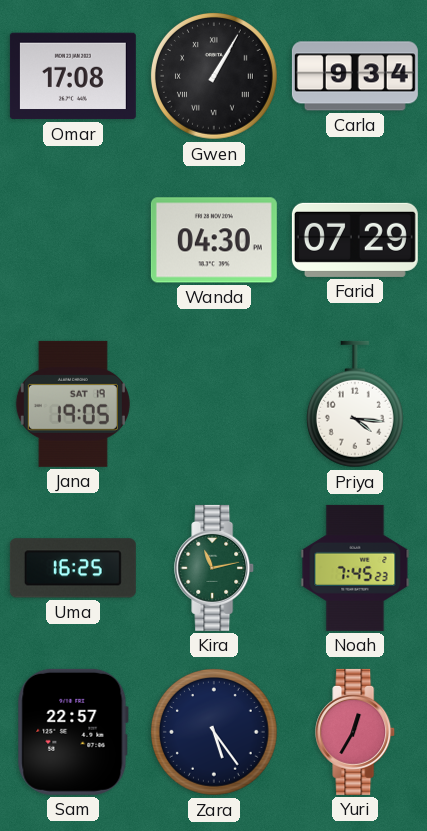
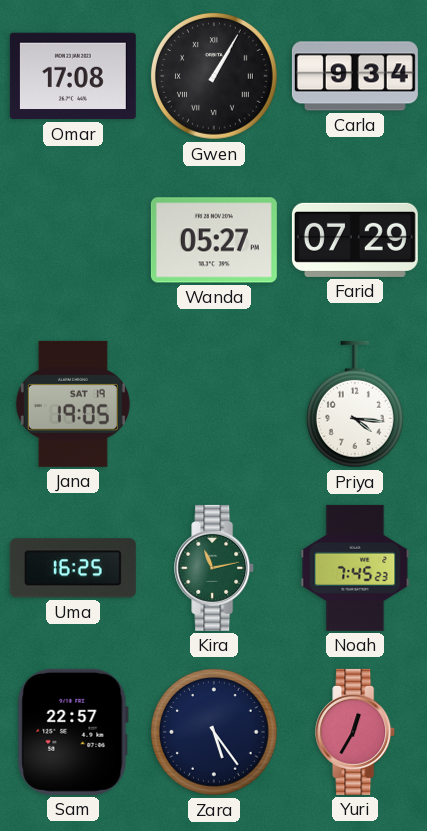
Wanda: 04:30 -> 05:27
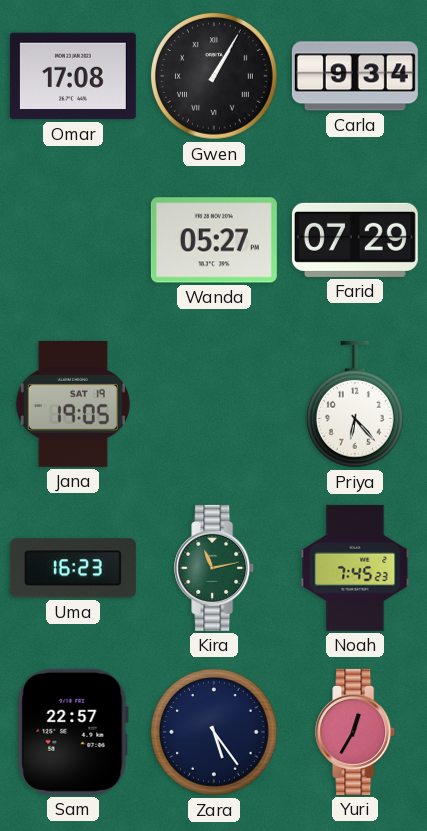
Priya: 4:16 -> 6:23
Uma: 16:25 -> 16:23
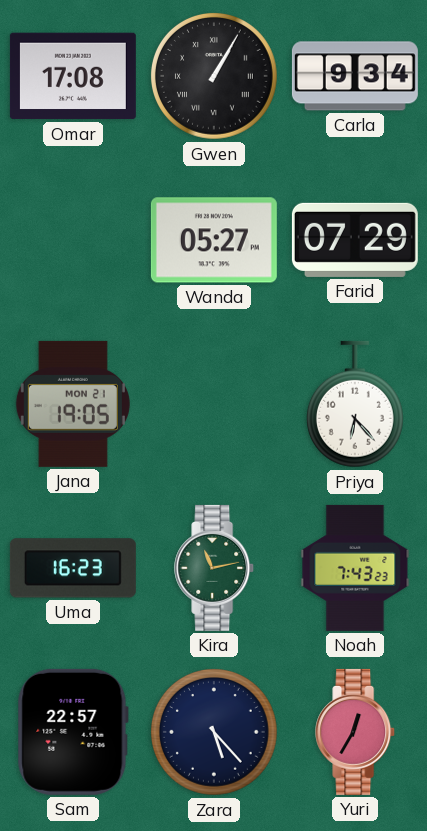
Jana date: SAT 19 -> MON 21
Noah: 7:45 -> 7:43
Zara: 5:24 -> 5:23
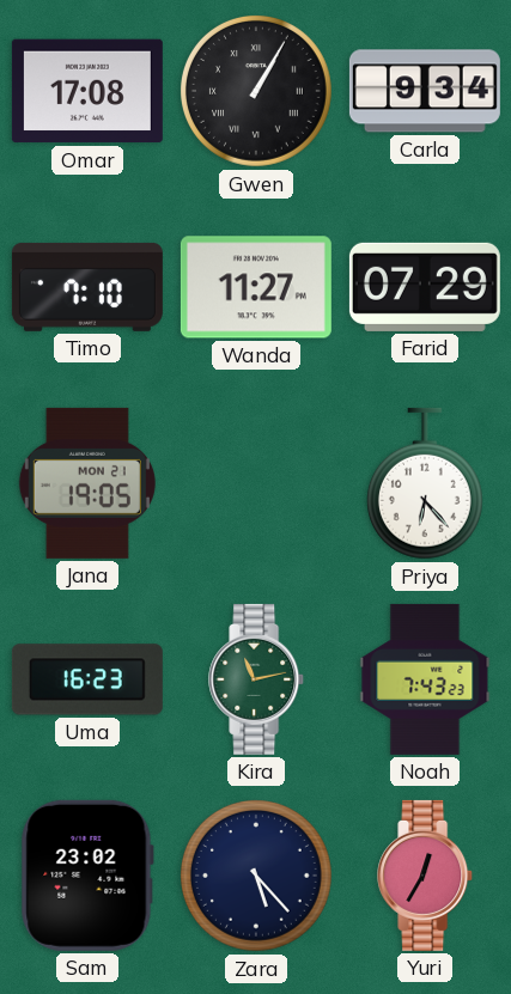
Timo: none -> 7:10
Wanda: 05:27 -> 11:27
Sam: 22:57 -> 23:02
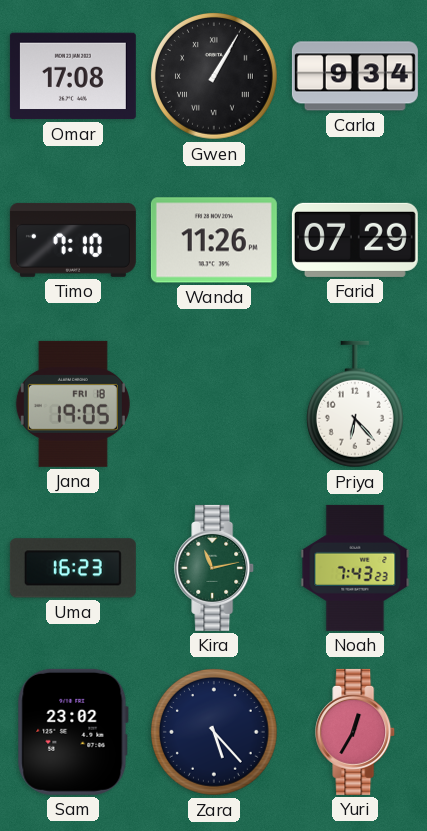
Wanda: 11:27 -> 11:26
Jana date: MON 21 -> FRI 18
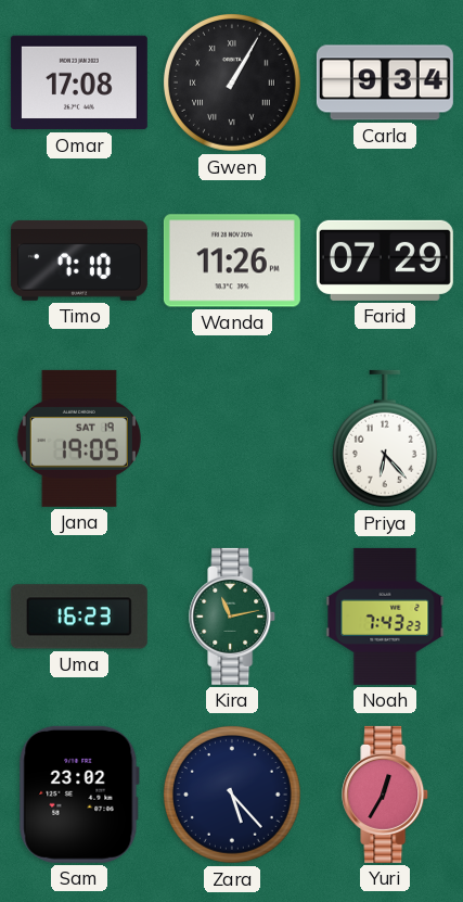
Jana date: FRI 18 -> SAT 19
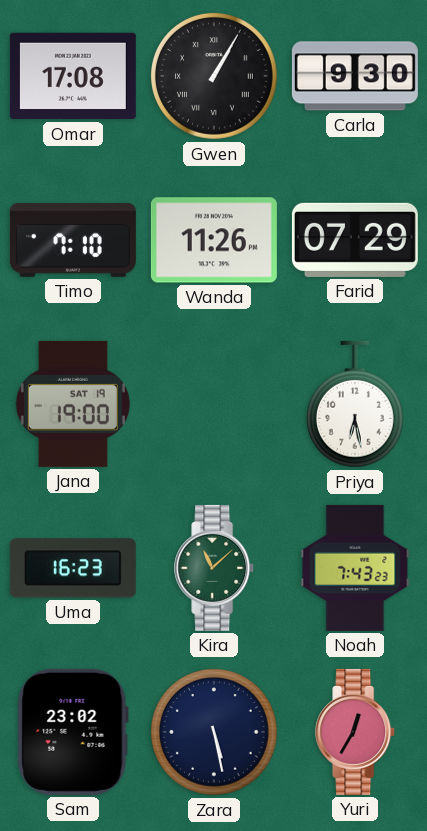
Carla: 9:34 -> 9:30
Jana: 19:05 -> 19:00
Priya: 6:23 -> 6:28
Kira: 11:13 -> 11:08
Zara: 5:23 -> 5:28
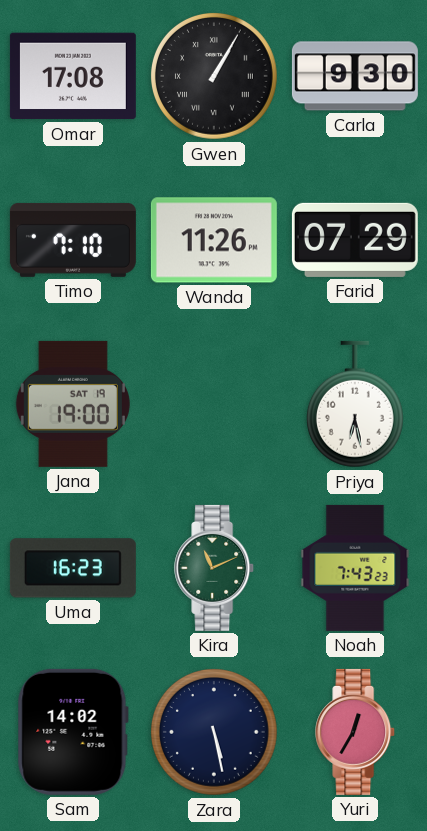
Kira: 11:08 -> 11:11
Sam: 23:02 -> 14:02
